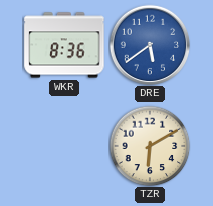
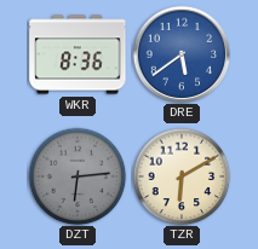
DZT: none -> 6:14
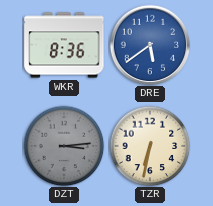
DZT: 6:14 -> 3:14
TZR: 6:10 -> 6:32
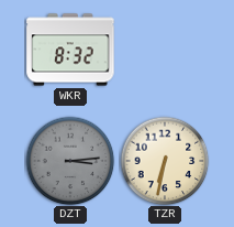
WKR: 8:36 -> 8:32
DRE: 5:39 -> none
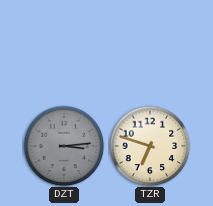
WKR: 8:32 -> none
TZR: 6:32 -> 6:48
